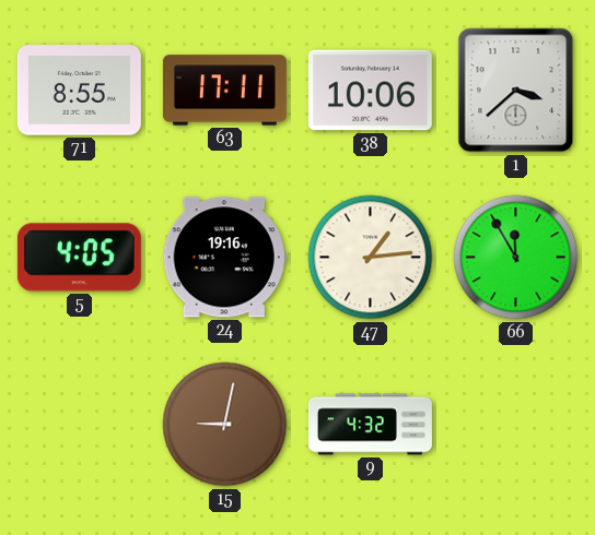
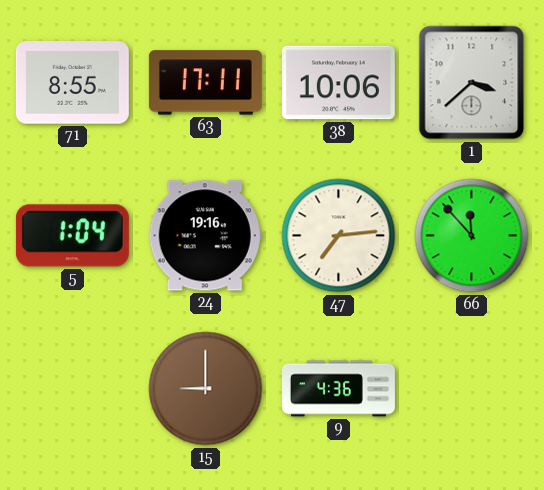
5: 4:05 -> 1:04
47: 1:14 -> 7:14
66: 11:55 -> 11:53
15: 9:02 -> 9:00
9: 4:32 -> 4:36
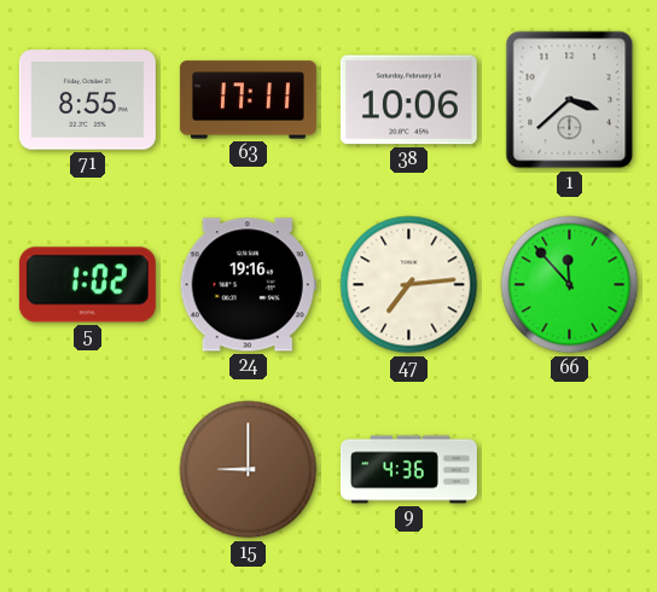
5: 1:04 -> 1:02
